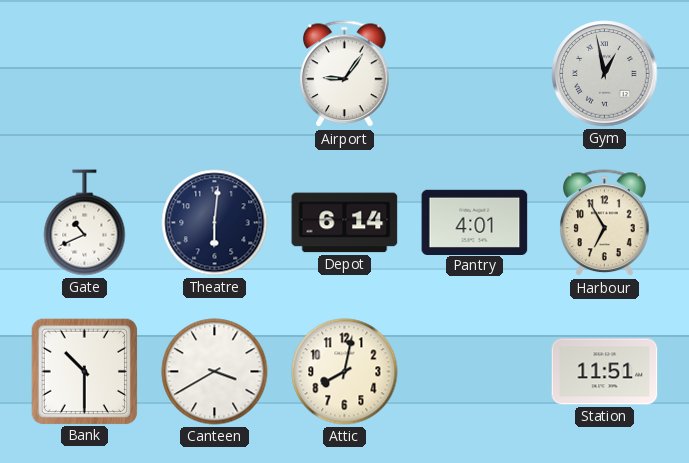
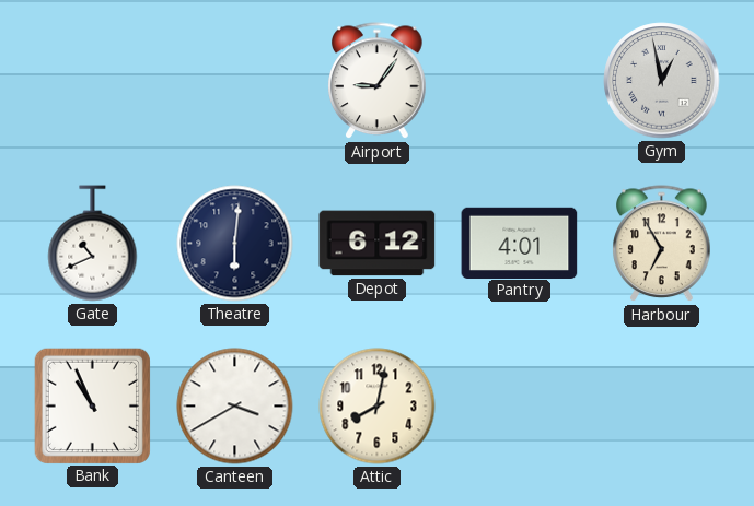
Depot: 6:14 -> 6:12
Bank: 10:30 -> 10:56
Station: 11:51 -> none
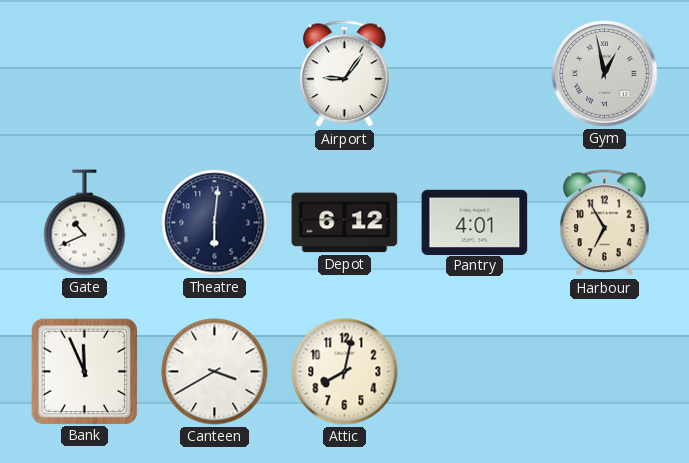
Bank: 10:56 -> 11:56
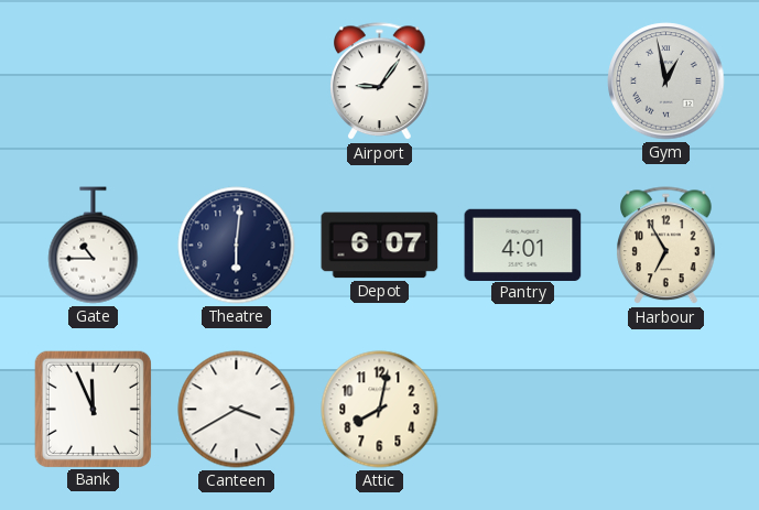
Gate: 10:41 -> 10:45
Depot: 6:12 -> 6:07
